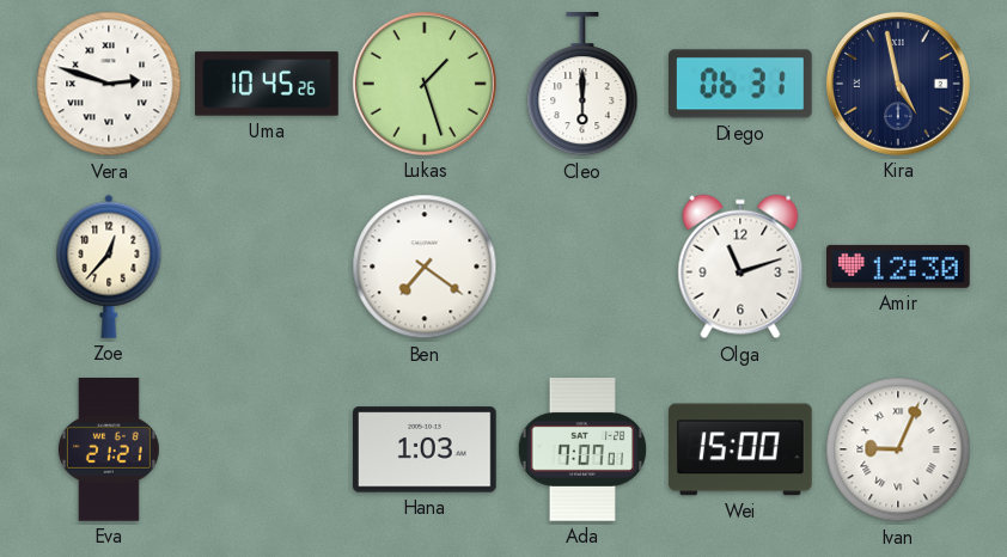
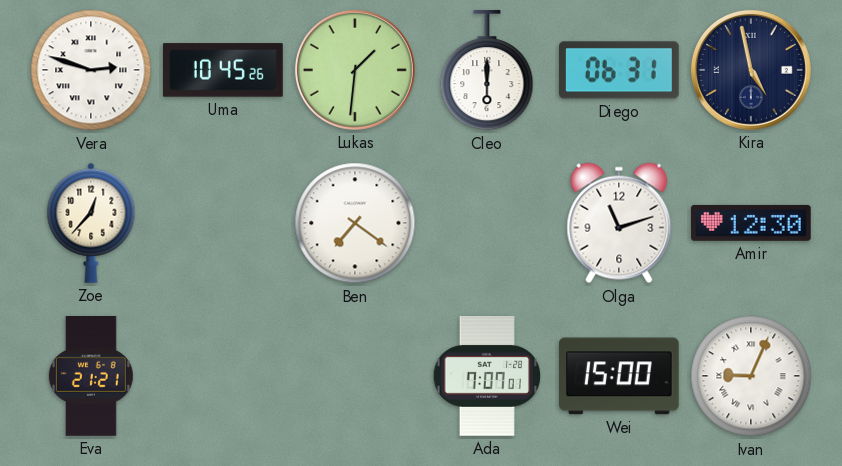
Lukas: 1:27 -> 1:31
Hana: 1:03 -> none
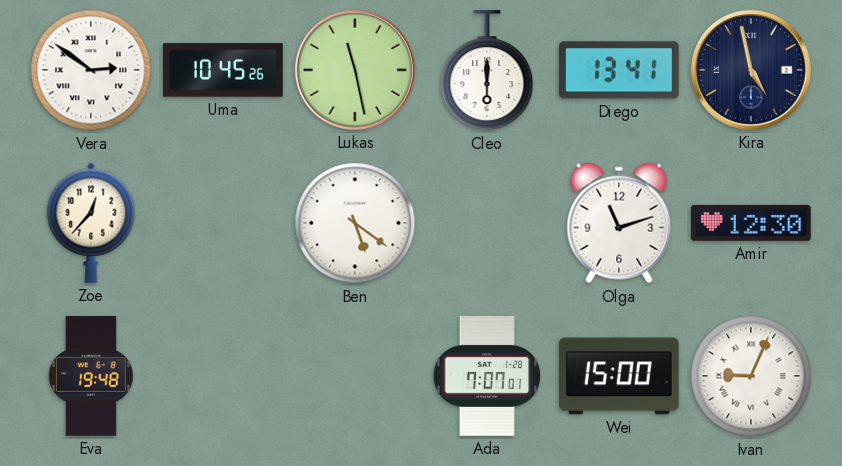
Vera: 2:48 -> 2:51
Lukas: 1:31 -> 11:28
Diego: 06:31 -> 13:41
Ben: 7:21 -> 5:21
Eva: 21:21 -> 19:48
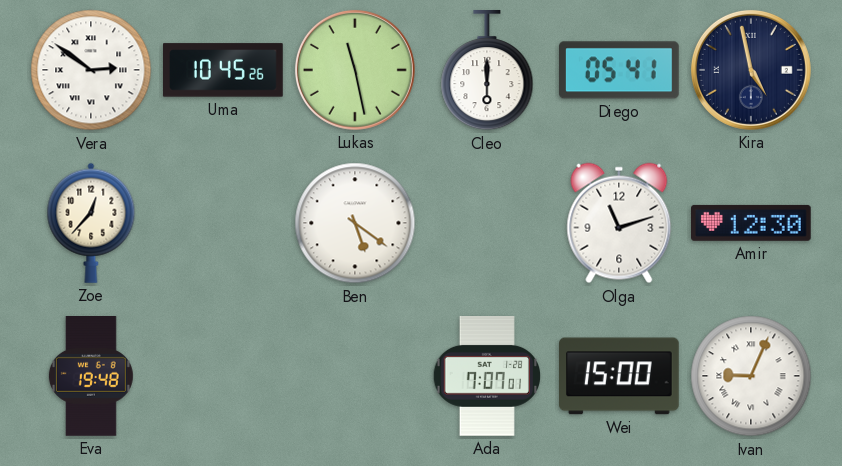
Diego: 13:41 -> 05:41
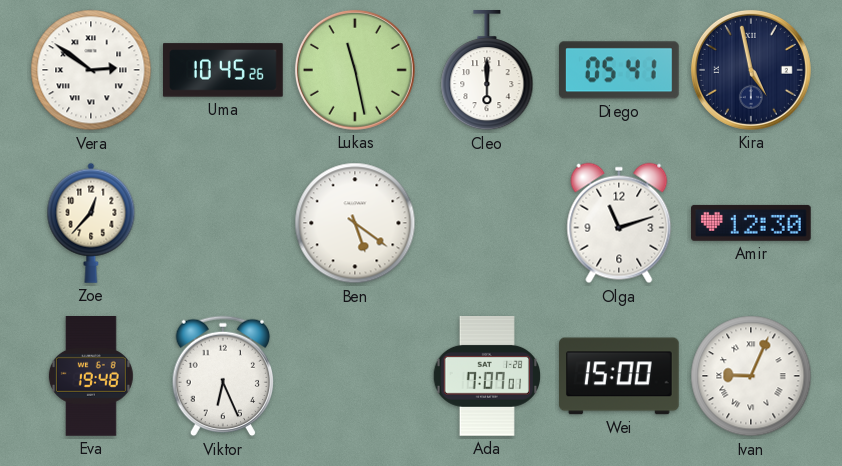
Viktor: none -> 6:26
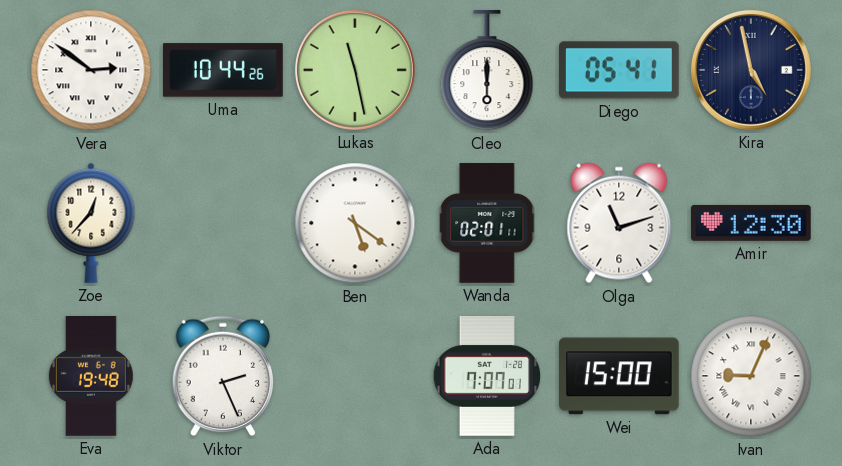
Uma: 10:45 -> 10:44
Wanda: none -> 02:01
Viktor: 6:26 -> 2:26
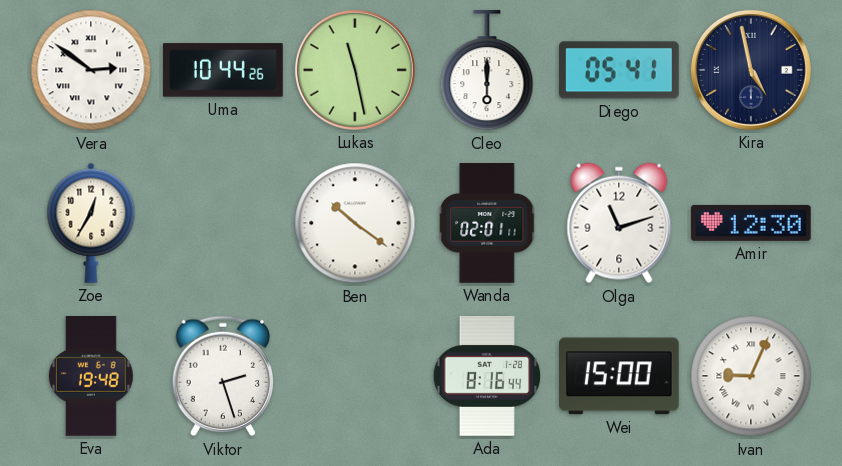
Zoe: 12:37 -> 12:35
Ben: 5:21 -> 10:21
Viktor: 2:26 -> 2:27
Ada: 7:07 -> 8:16
